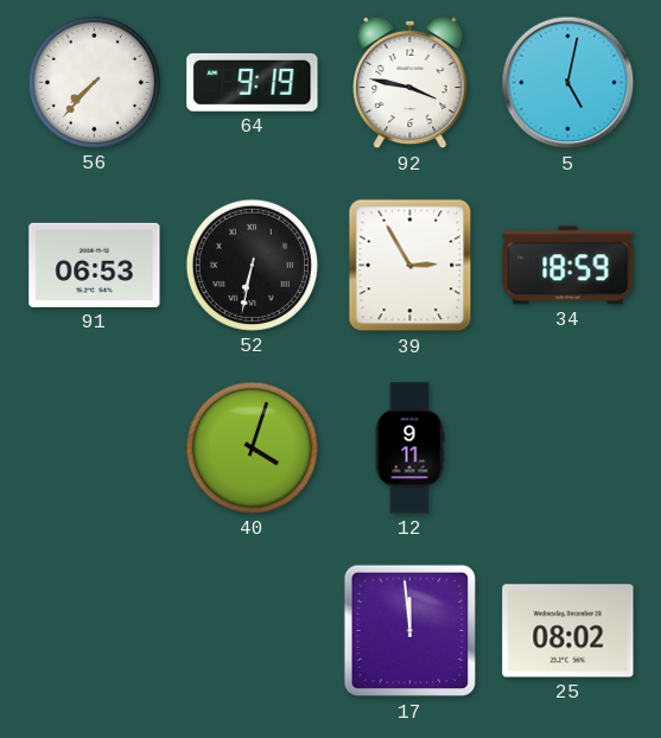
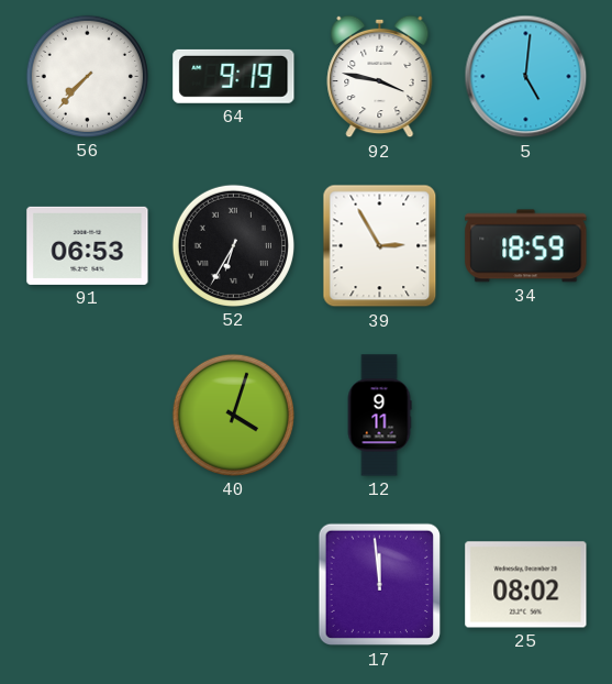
5: 5:02 -> 5:01
52: 6:32 -> 6:35
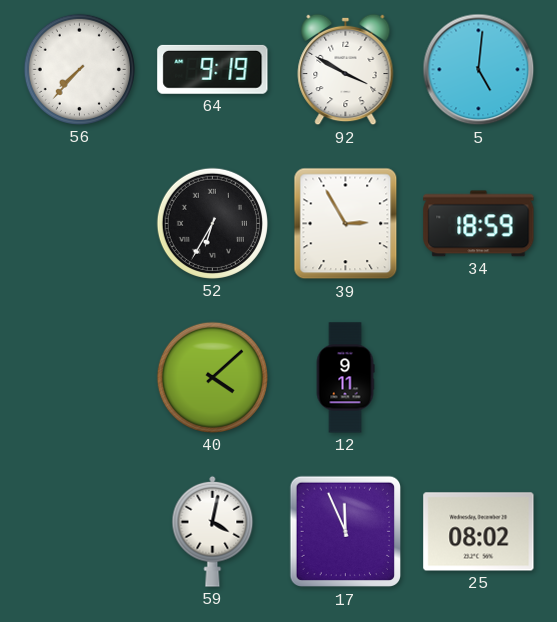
92: 3:47 -> 3:50
91: 06:53 -> none
40: 4:03 -> 4:08
59: none -> 4:02
17: 11:59 -> 11:56
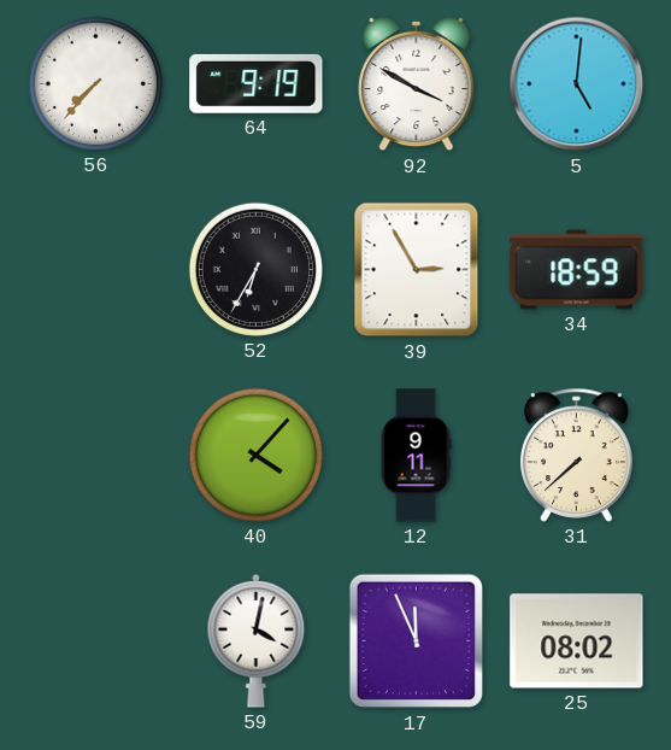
40: 4:08 -> 4:07
31: none -> 7:38
